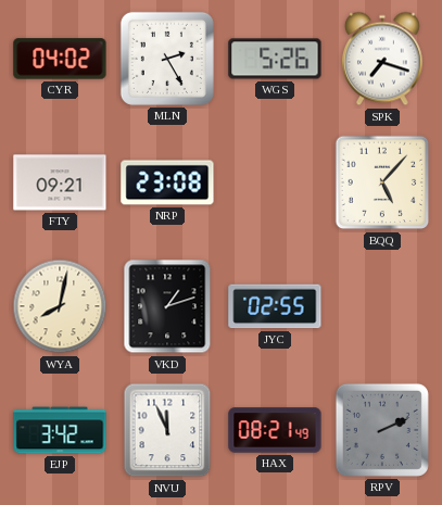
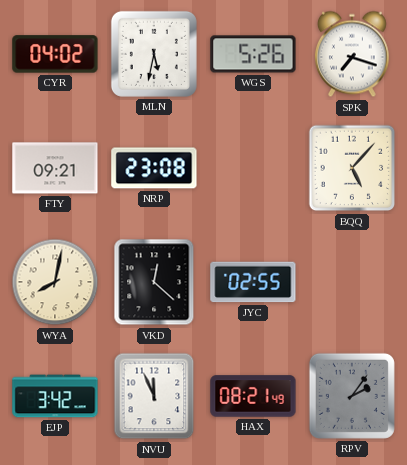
MLN: 2:25 -> 5:32
VKD: 1:12 -> 12:22
RPV: 2:11 -> 2:06
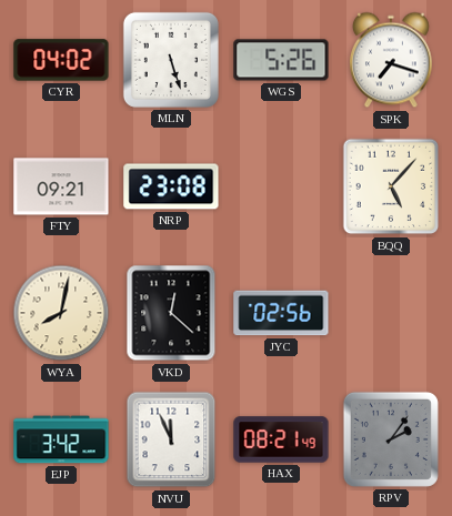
MLN: 5:32 -> 5:27
JYC: 02:55 -> 02:56
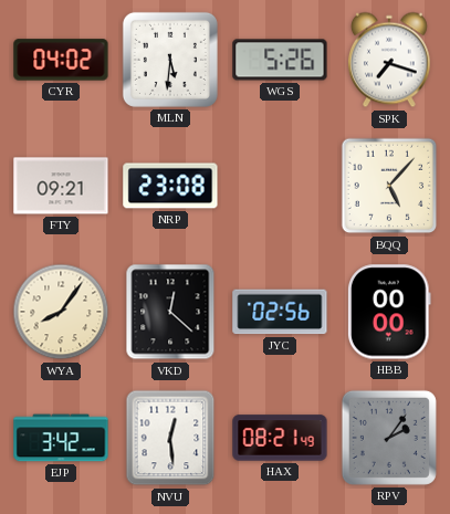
MLN: 5:27 -> 5:31
WYA: 8:02 -> 8:06
HBB: none -> 00:00
NVU: 11:56 -> 12:29
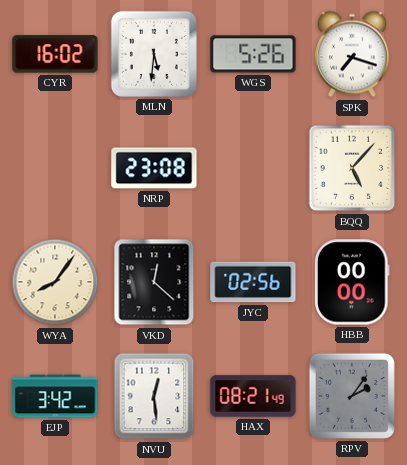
CYR: 04:02 -> 16:02
FTY: 09:21 -> none
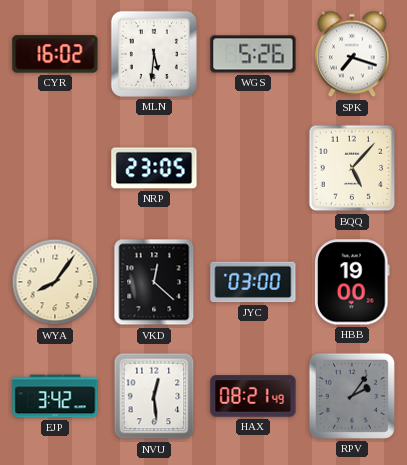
NRP: 23:08 -> 23:05
JYC: 02:56 -> 03:00
HBB: 00:00 -> 19:00
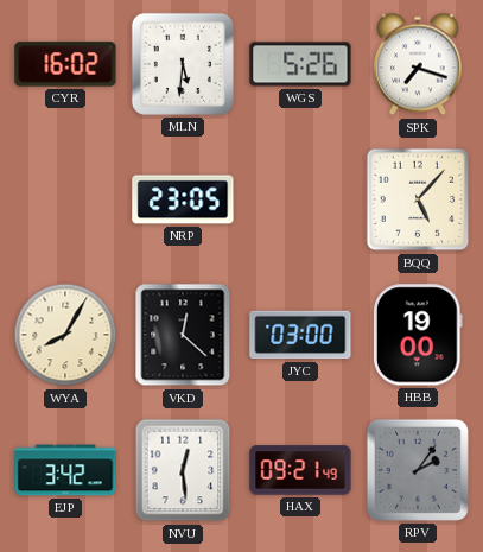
WYA: 8:06 -> 8:05
HAX: 08:21 -> 09:21
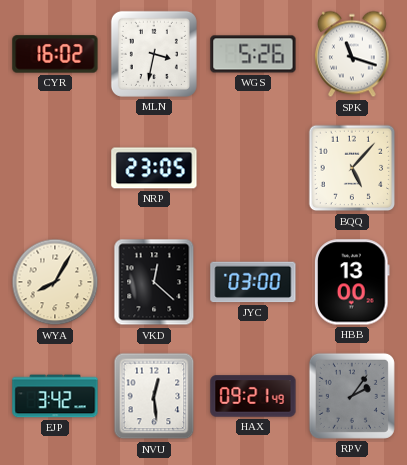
MLN: 5:31 -> 3:32
SPK: 7:18 -> 11:18
HBB: 19:00 -> 13:00
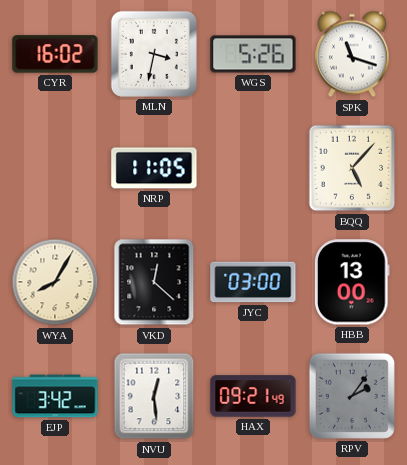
NRP: 23:05 -> 11:05
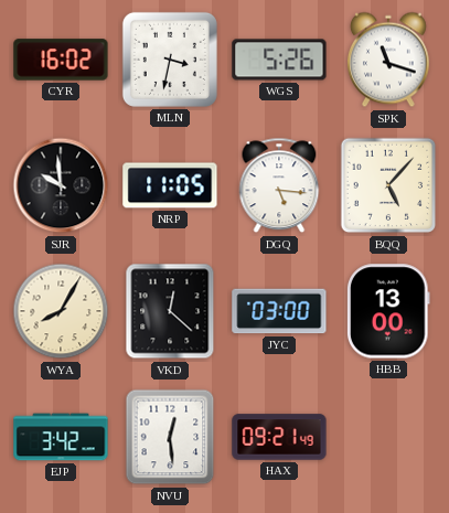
SJR: none -> 9:59
DGQ: none -> 5:16
RPV: 2:06 -> none
